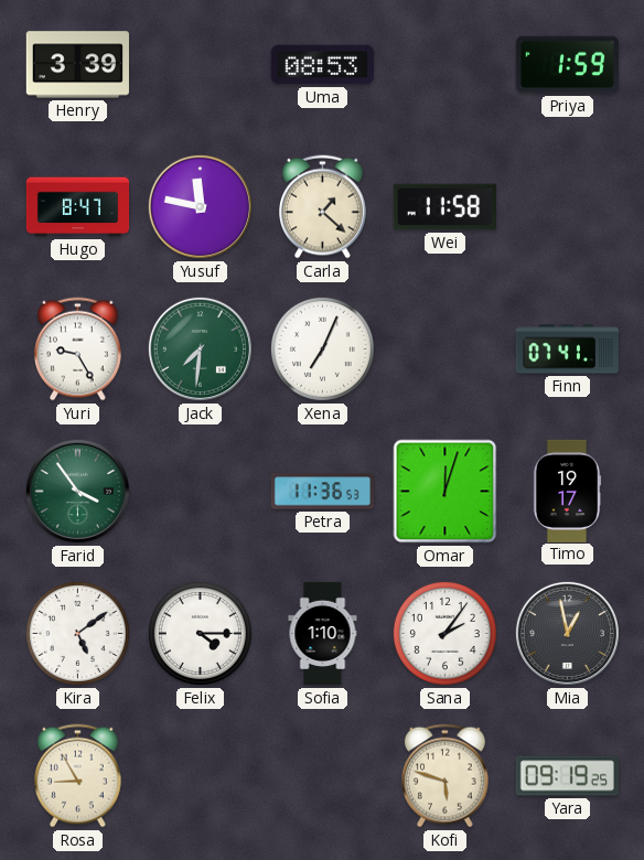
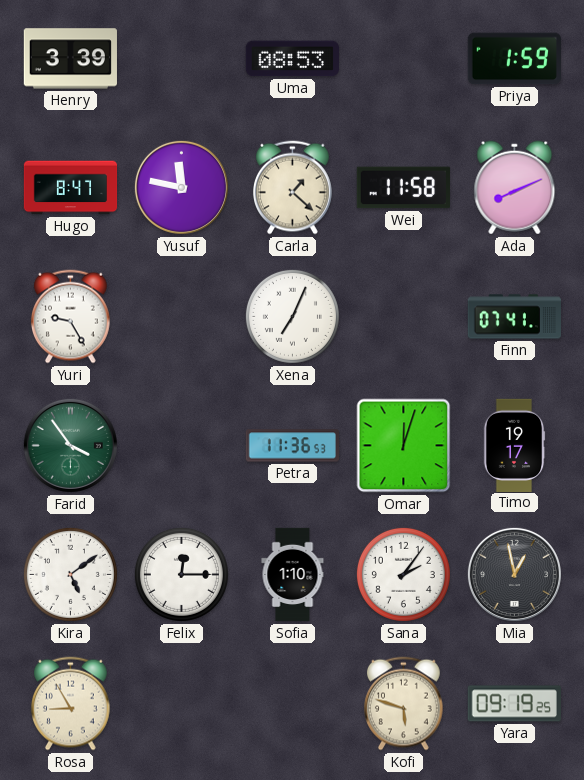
Ada: none -> 8:11
Jack: 7:31 -> none
Felix: 4:15 -> 12:15
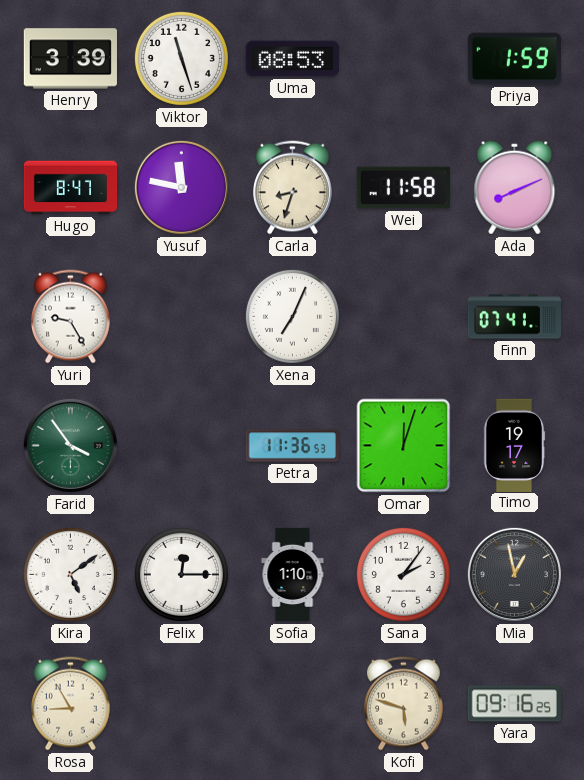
Viktor: none -> 11:27
Carla: 1:22 -> 8:33
Yara: 09:19 -> 09:16
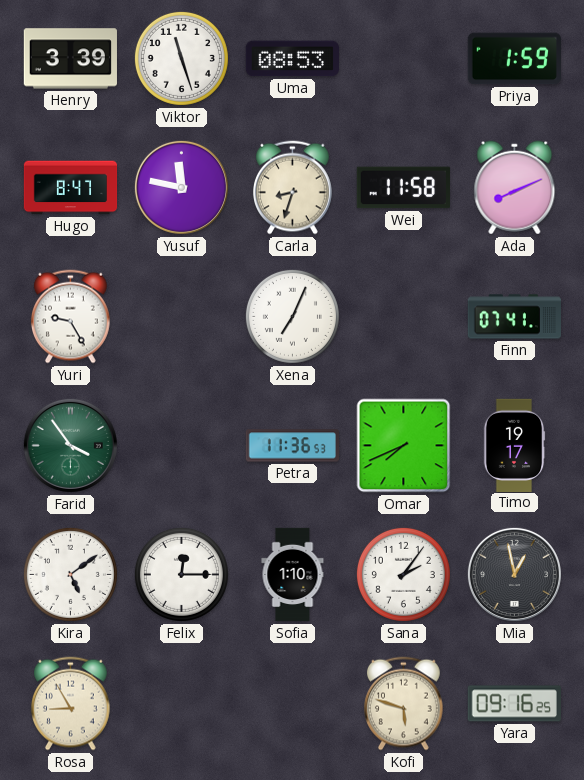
Omar: 12:03 -> 7:41
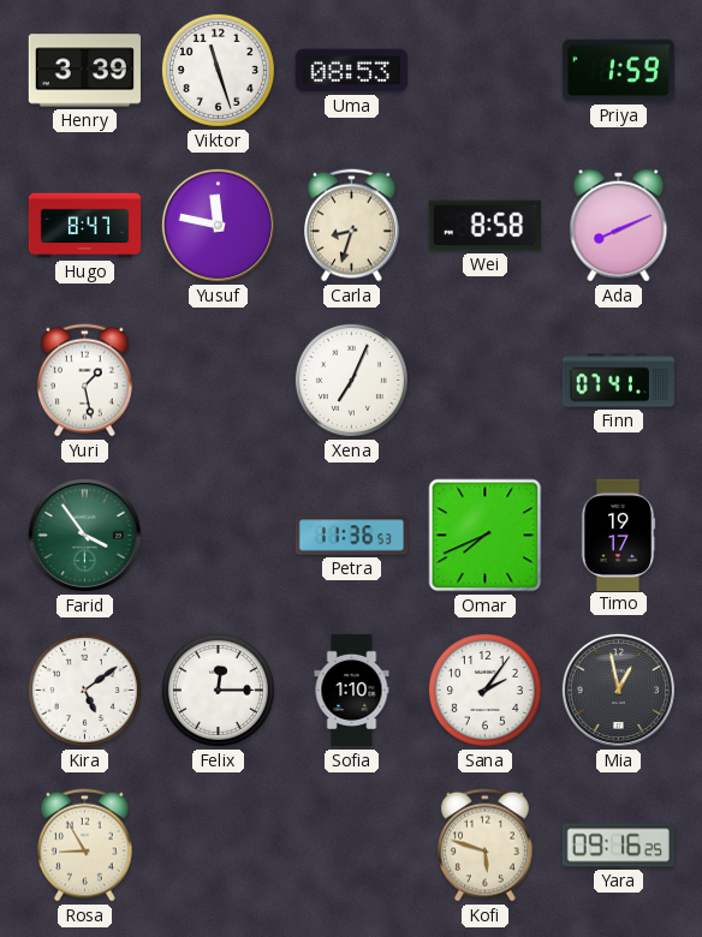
Wei: 11:58 -> 8:58
Yuri: 9:25 -> 1:28
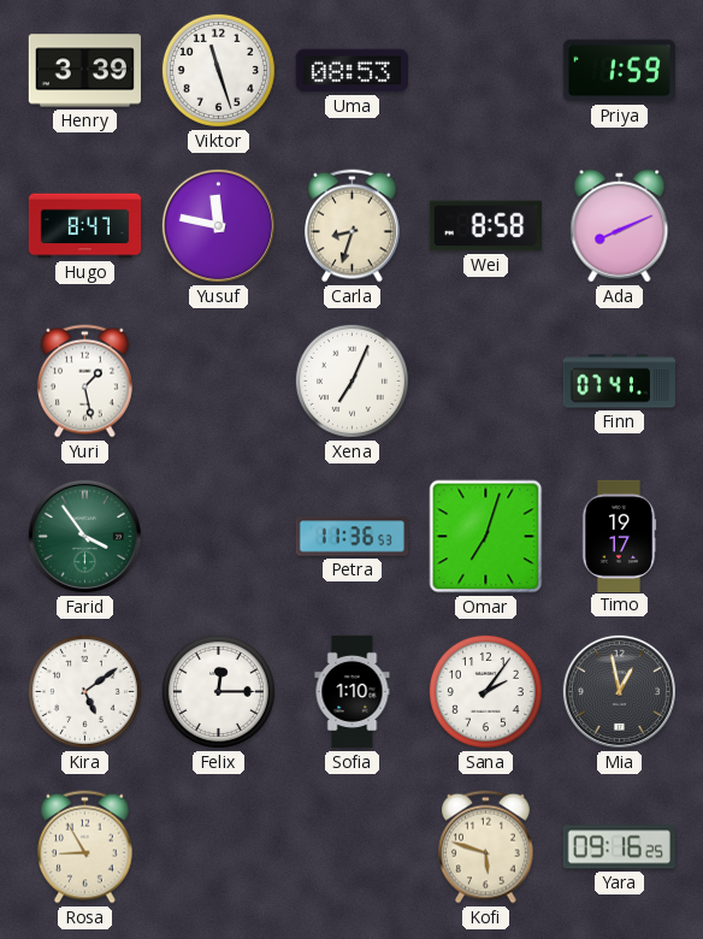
Omar: 7:41 -> 7:03
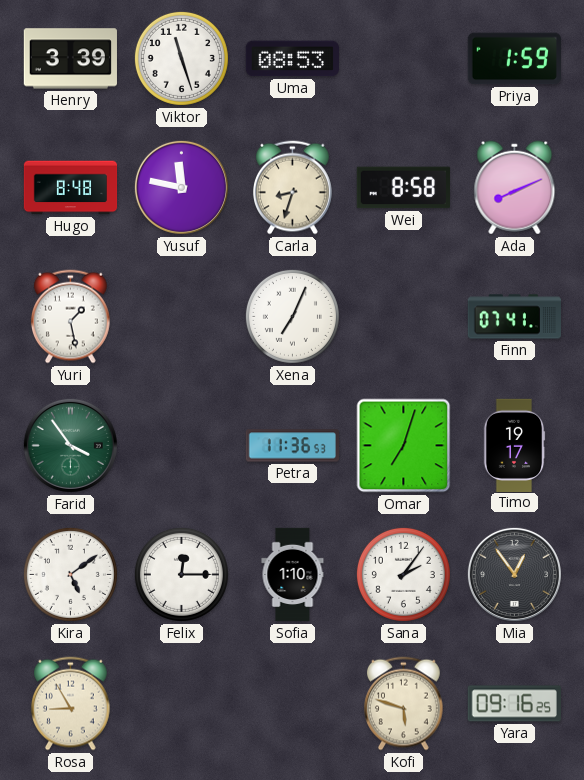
Hugo: 8:47 -> 8:48
Mia: 12:58 -> 12:54
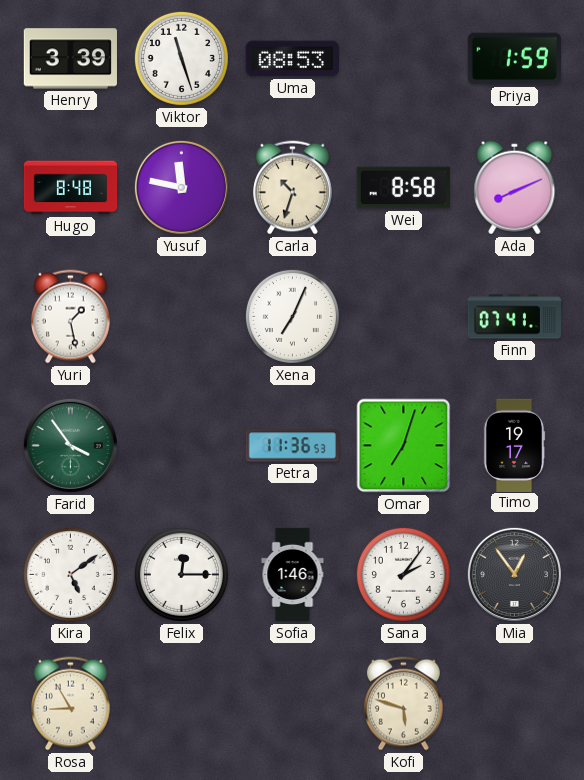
Carla: 8:33 -> 10:33
Sofia: 1:10 -> 1:46
Yara: 09:16 -> none
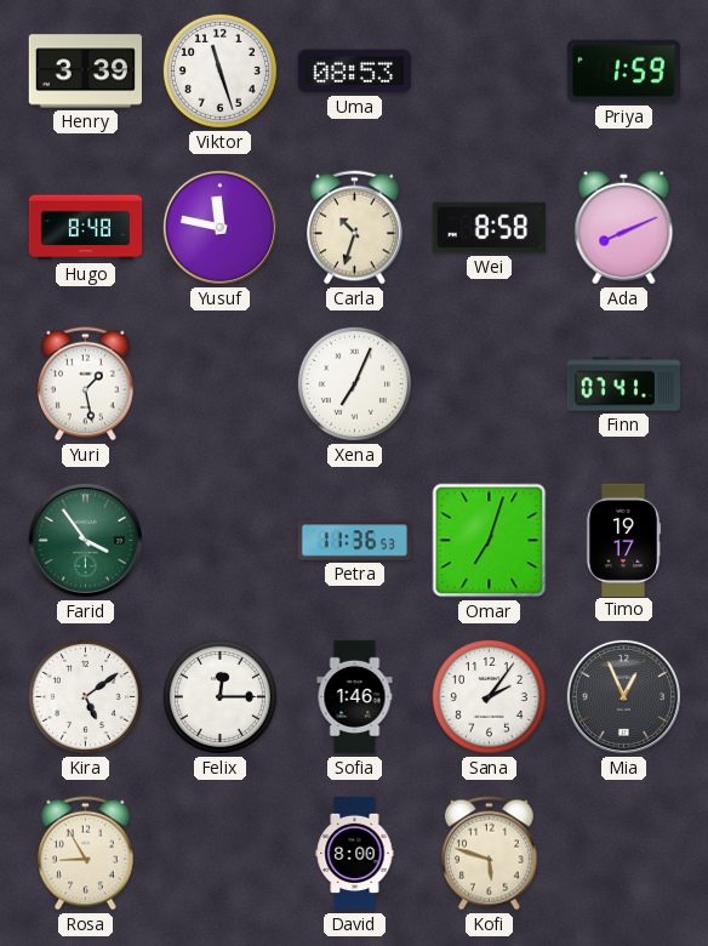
Mia: 12:54 -> 12:56
David: none -> 8:00
